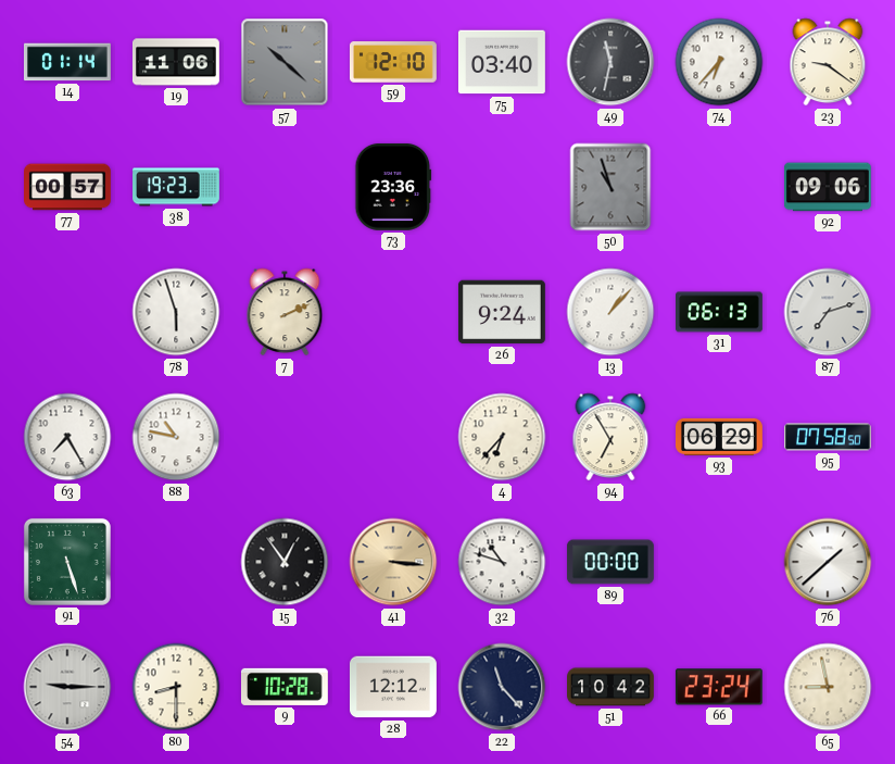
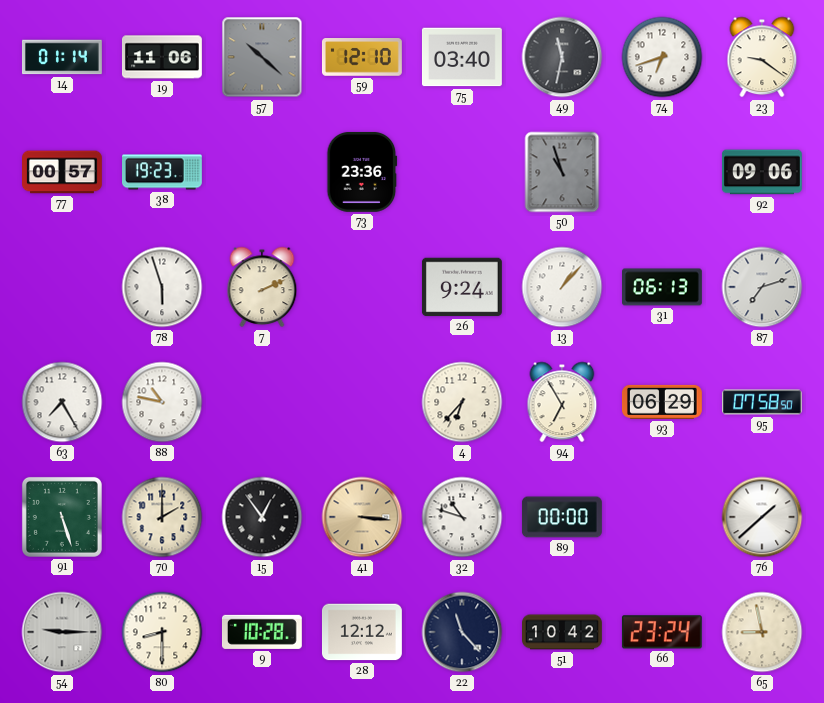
74: 6:37 -> 6:42
70: none -> 2:00
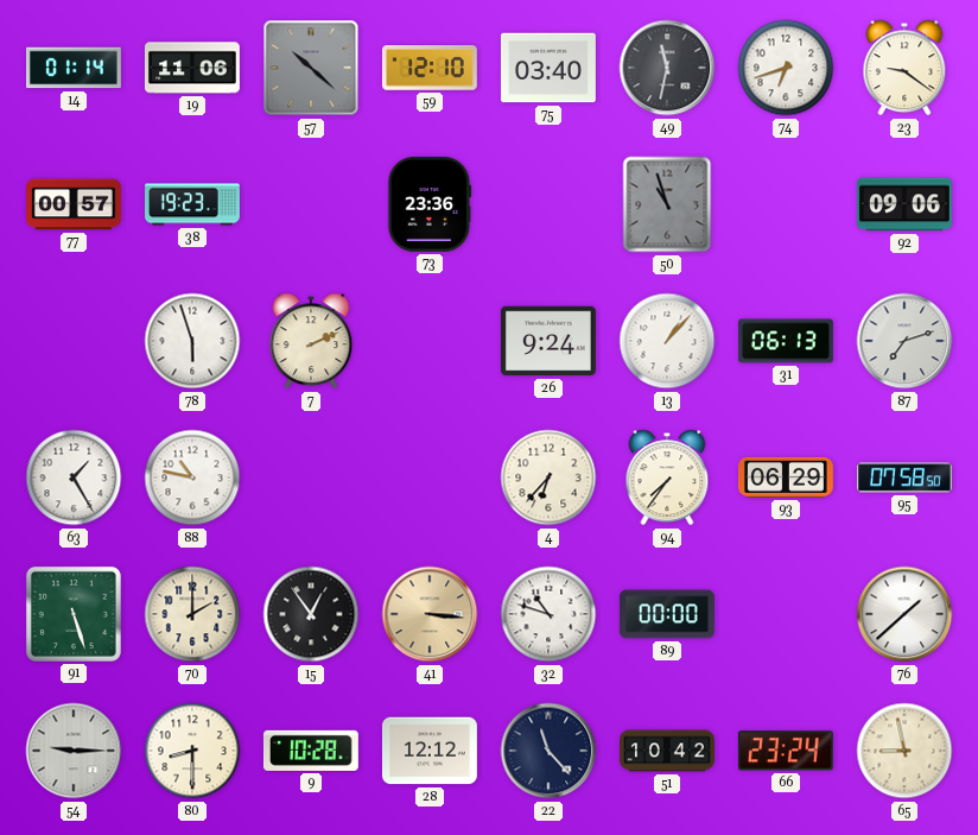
63: 7:25 -> 1:25
94: 6:55 -> 7:36
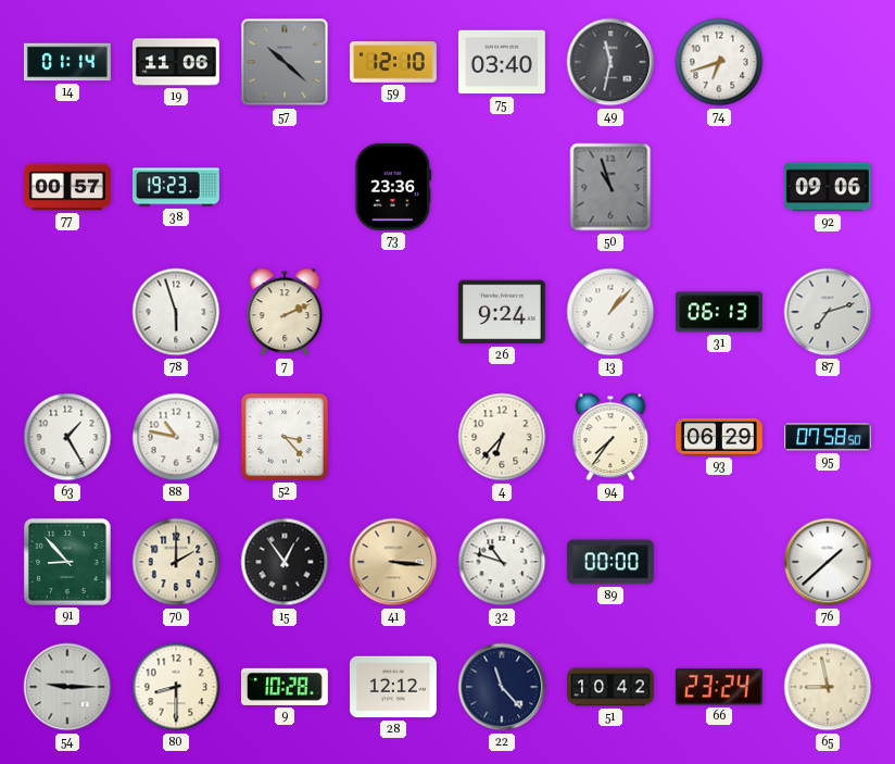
23: 9:21 -> none
52: none -> 3:23
91: 5:27 -> 8:53
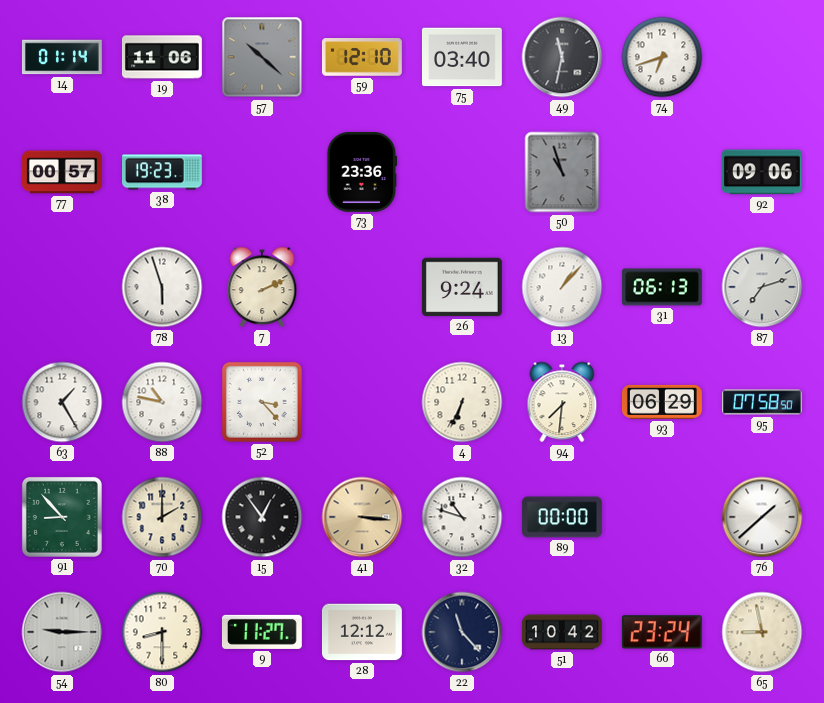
4: 6:37 -> 6:34
94: 7:36 -> 7:31
9: 10:28 -> 11:27
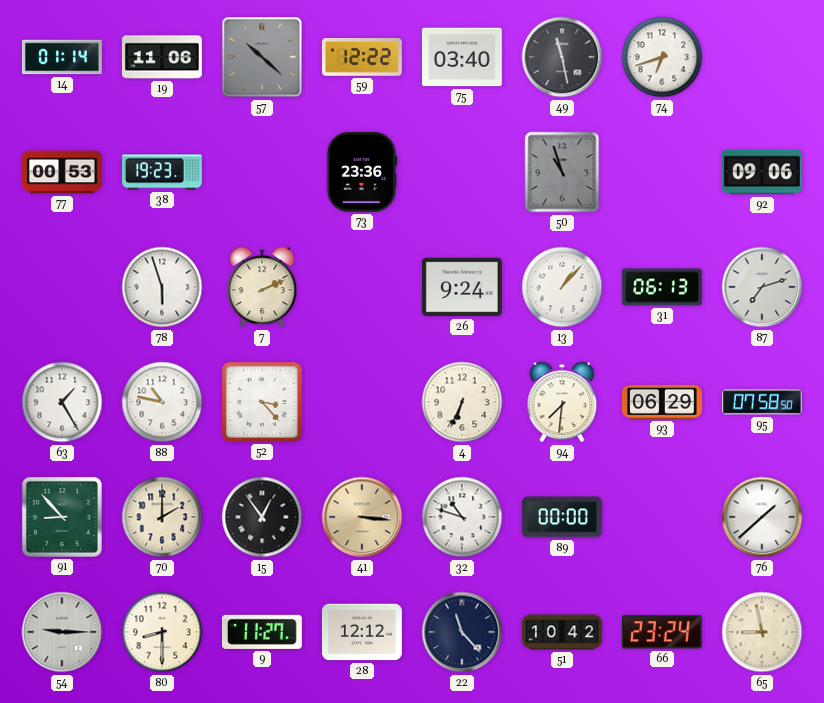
59: 12:10 -> 12:22
49: 11:32 -> 11:28
77: 00:57 -> 00:53
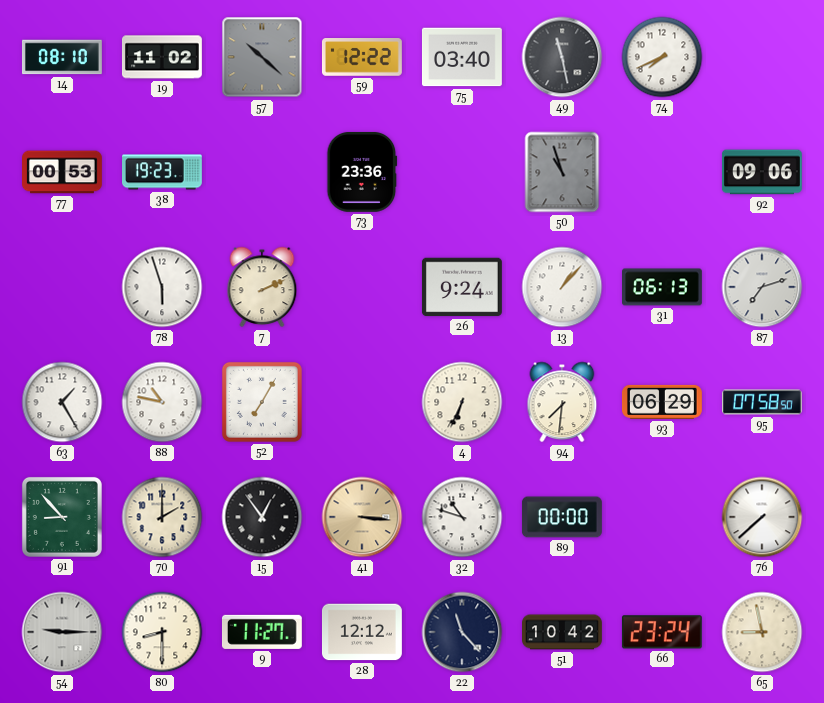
14: 01:14 -> 08:10
19: 11:06 -> 11:02
74: 6:42 -> 7:41
52: 3:23 -> 7:05
76: 1:38 -> 7:38
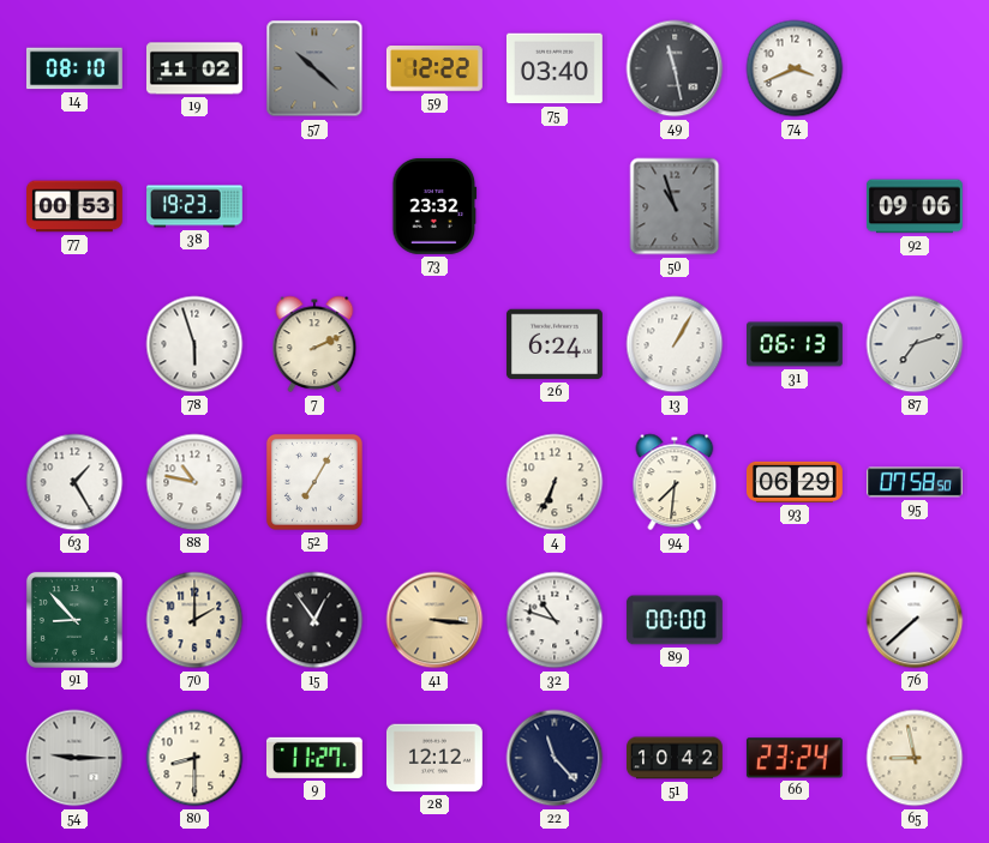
74: 7:41 -> 3:41
73: 23:36 -> 23:32
26: 9:24 -> 6:24
13: 1:07 -> 1:05
